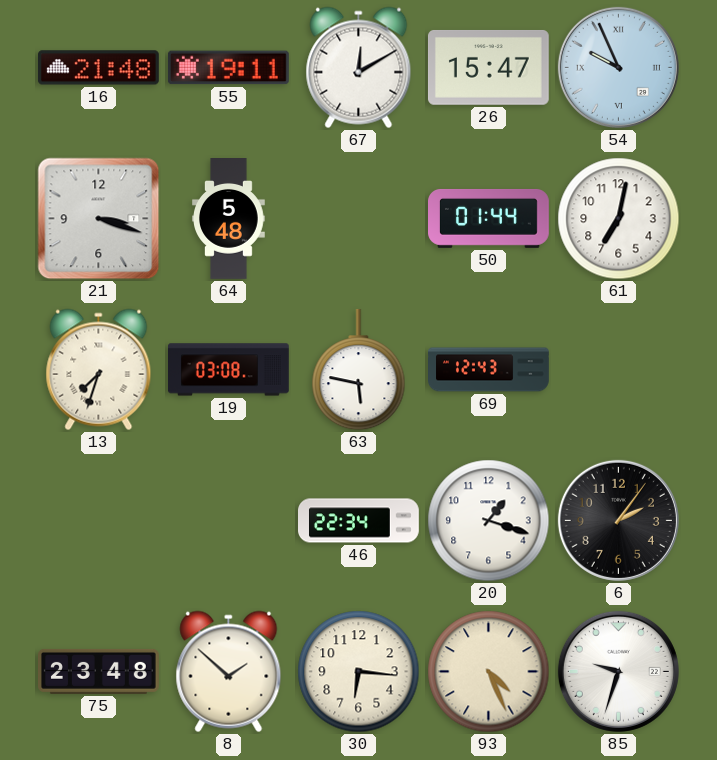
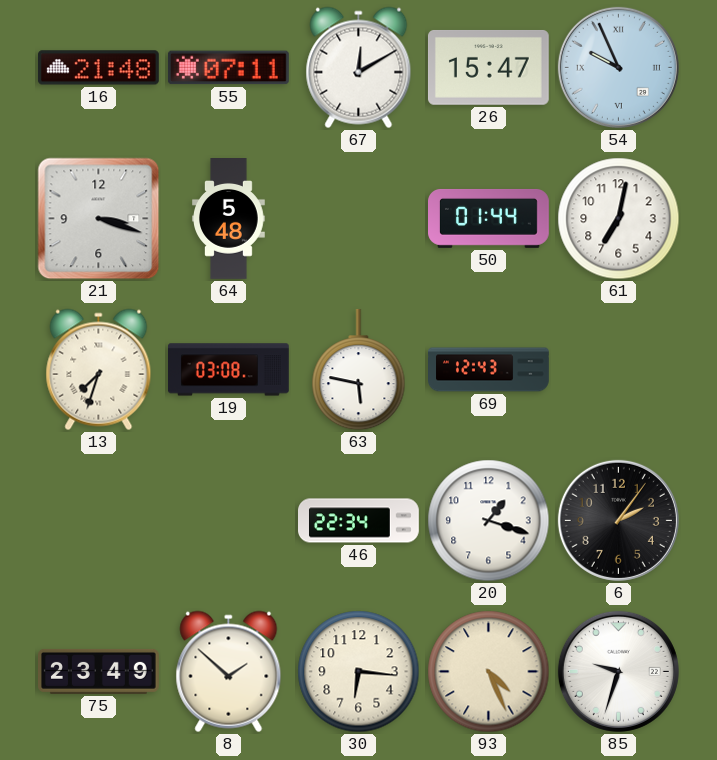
55: 19:11 -> 07:11
75: 23:48 -> 23:49
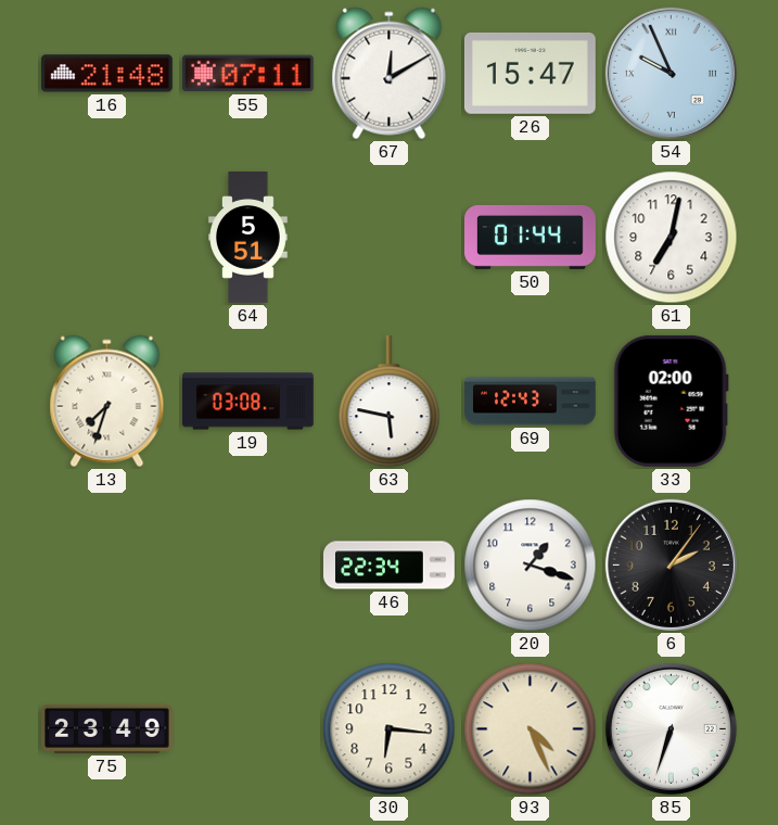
21: 3:18 -> none
64: 5:48 -> 5:51
33: none -> 02:00
8: 1:52 -> none
85: 9:33 -> 6:33
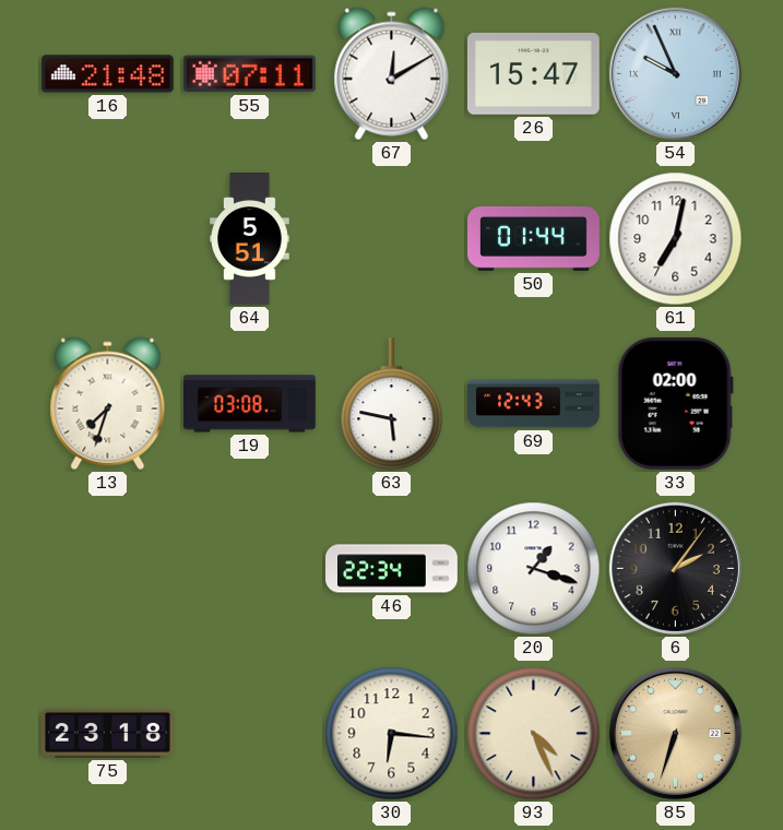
75: 23:49 -> 23:18
85 dial: white -> champagne
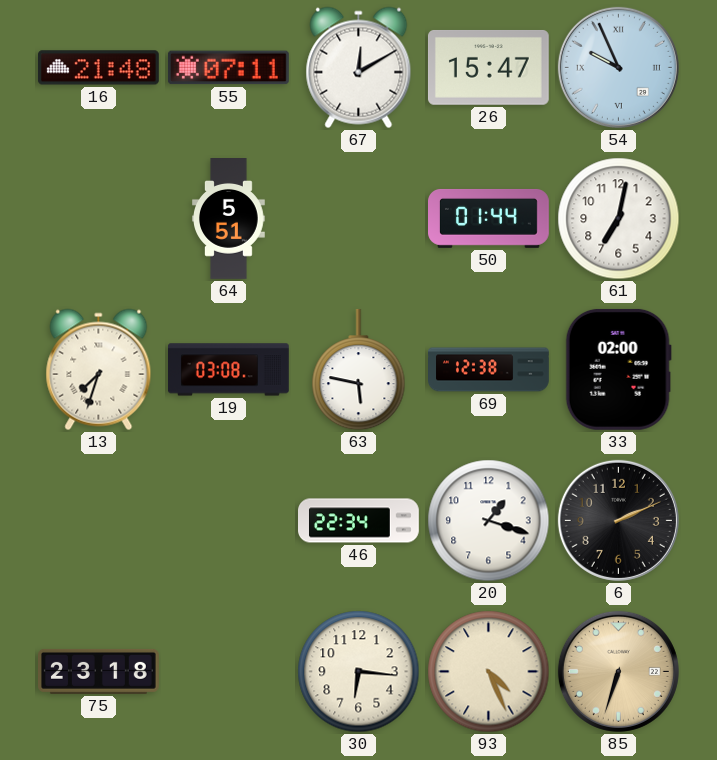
69: 12:43 -> 12:38
6: 2:06 -> 2:11
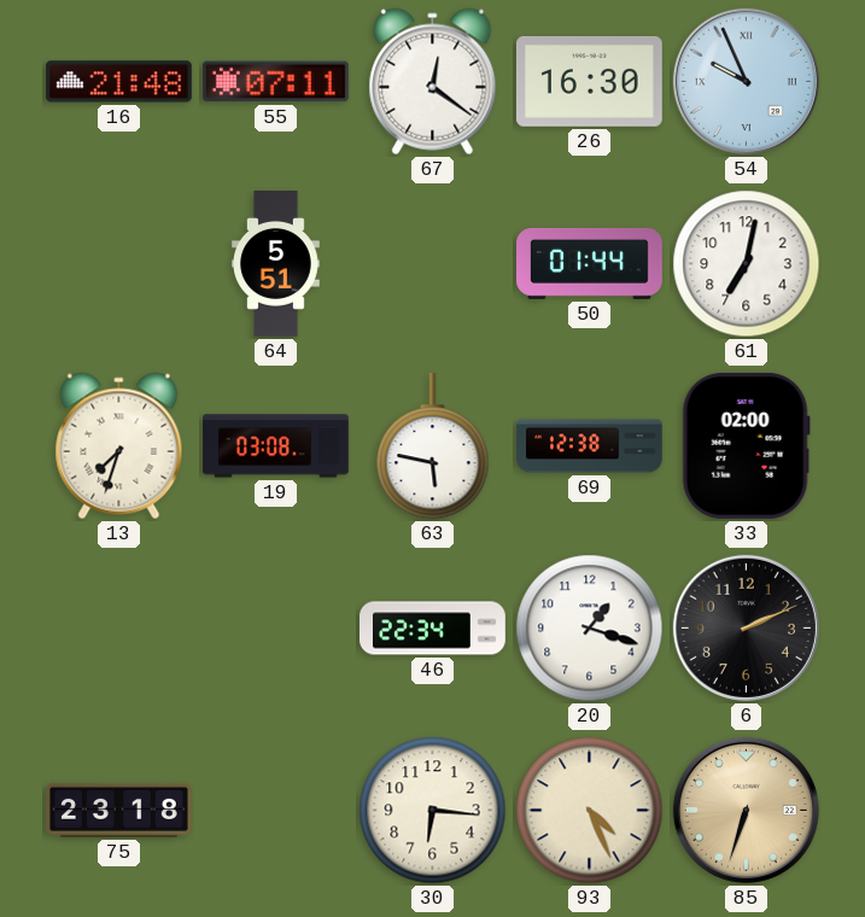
67: 12:10 -> 12:21
26: 15:47 -> 16:30
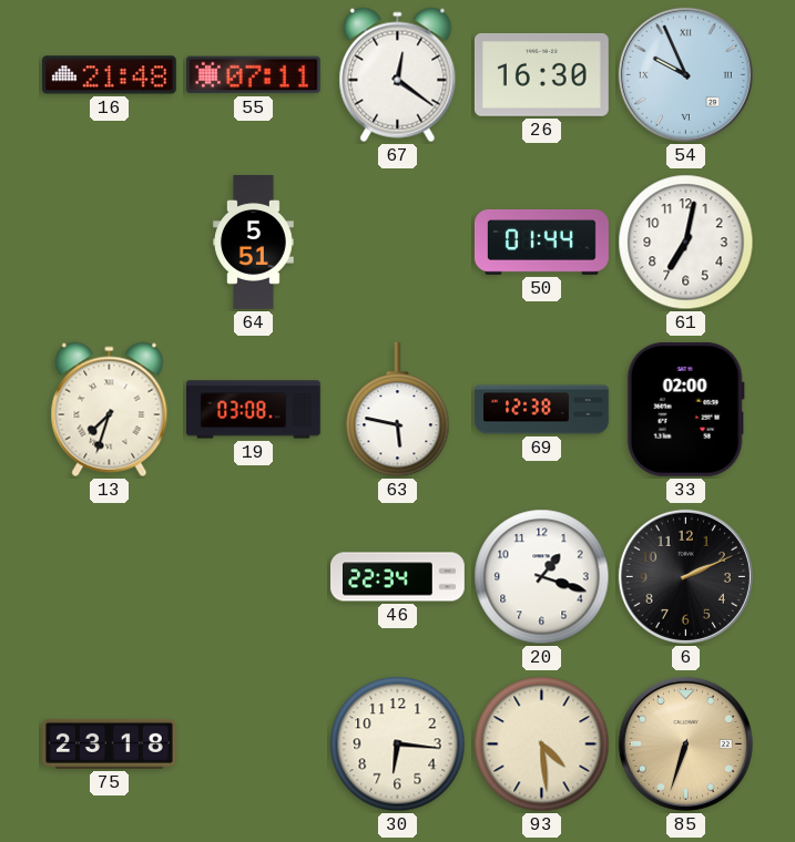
93: 4:26 -> 4:29
